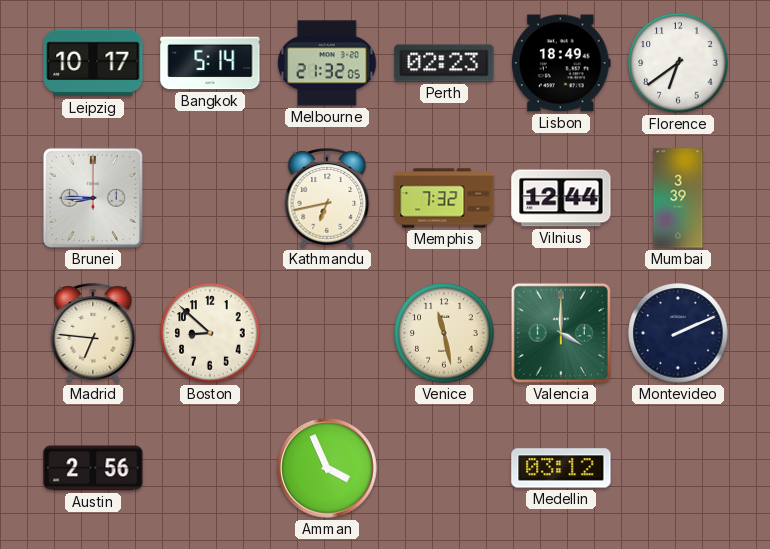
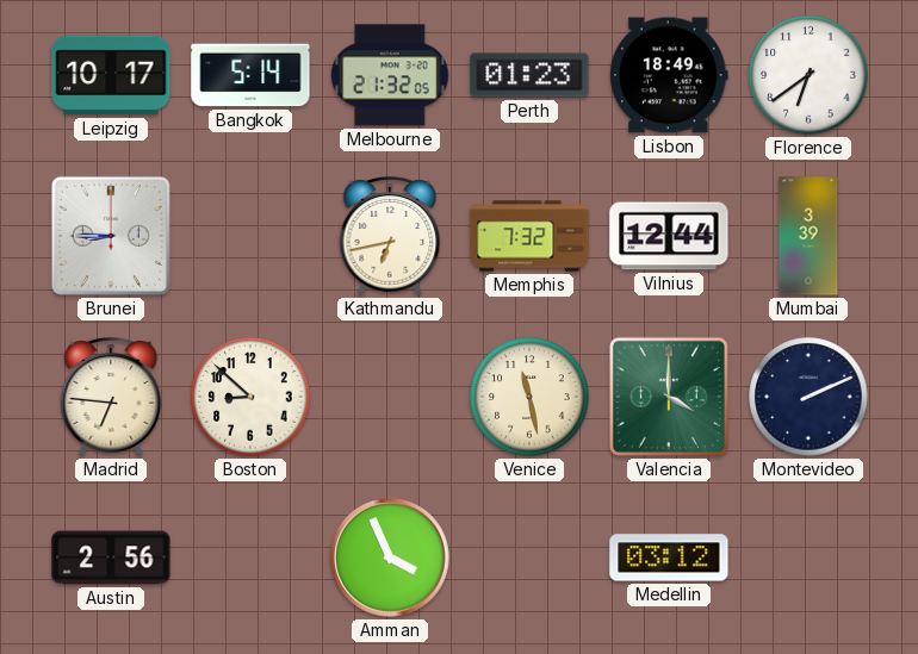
Perth: 02:23 -> 01:23
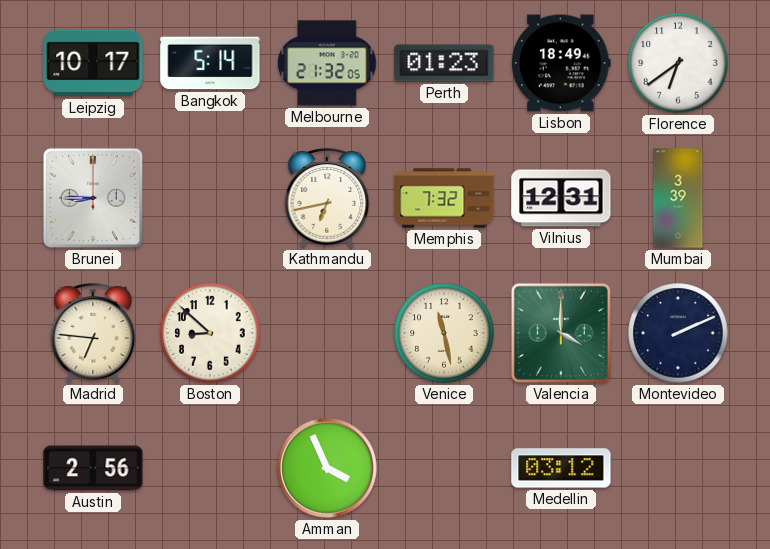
Vilnius: 12:44 -> 12:31
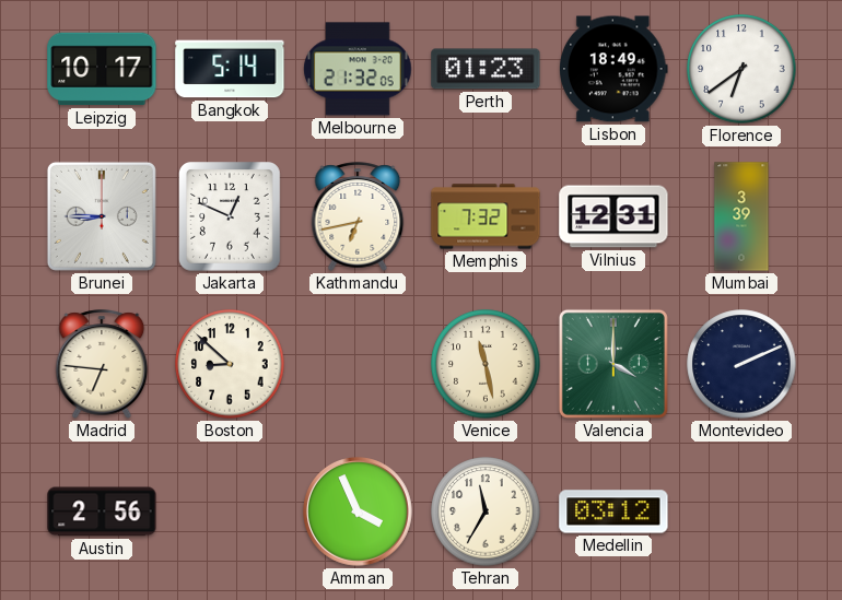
Jakarta: none -> 12:49
Tehran: none -> 11:35
